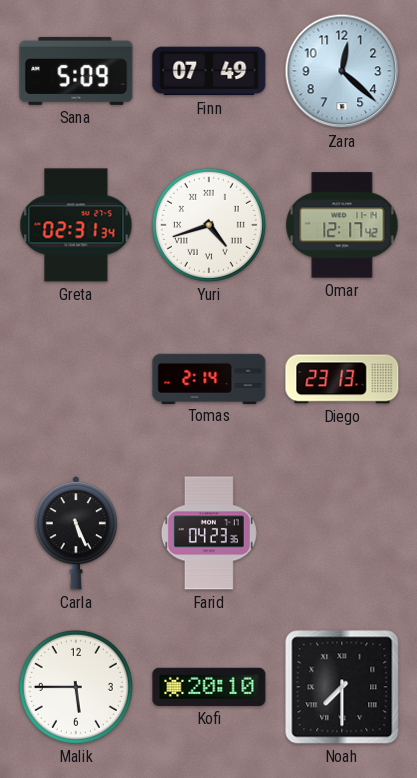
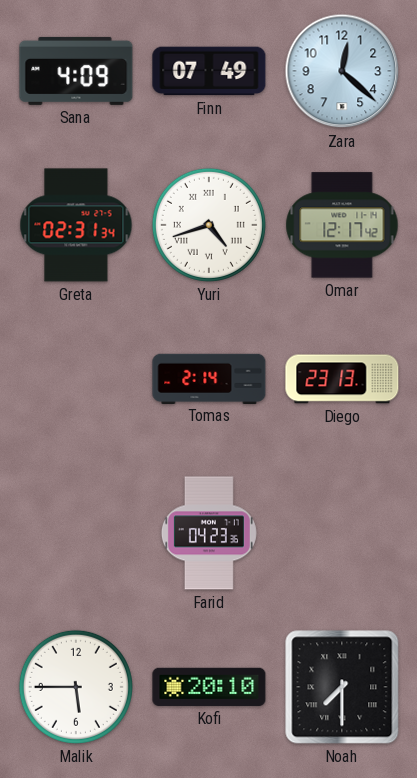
Sana: 5:09 -> 4:09
Carla: 5:26 -> none
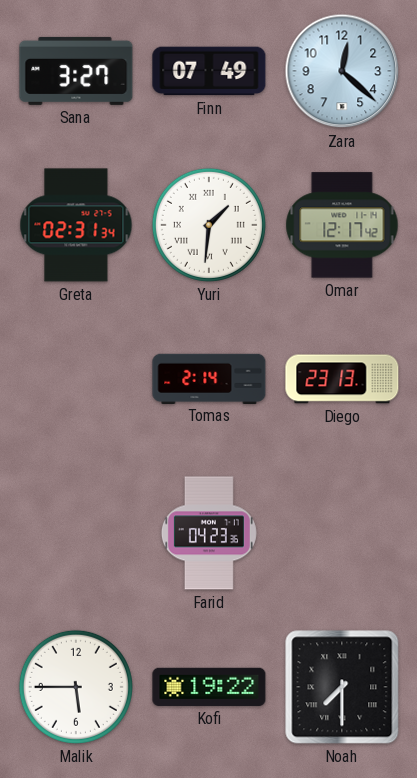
Sana: 4:09 -> 3:27
Yuri: 4:42 -> 1:31
Kofi: 20:10 -> 19:22
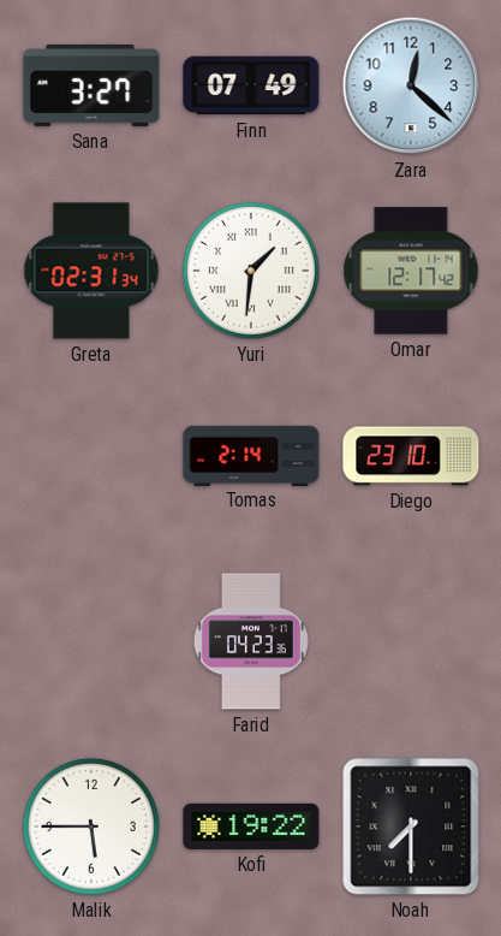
Diego: 23:13 -> 23:10
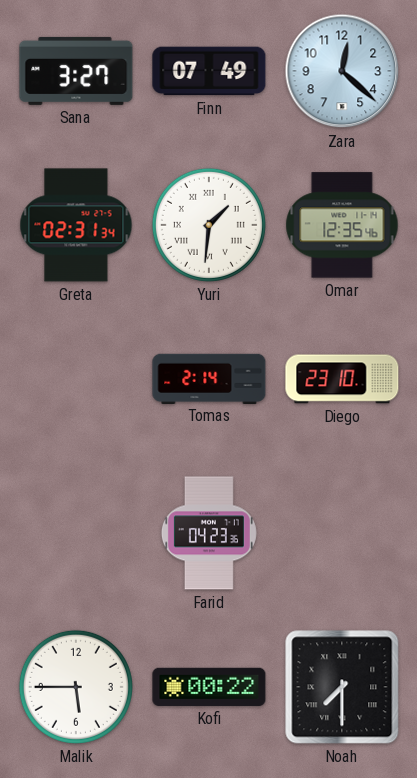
Omar: 12:17 -> 12:35
Kofi: 19:22 -> 00:22
